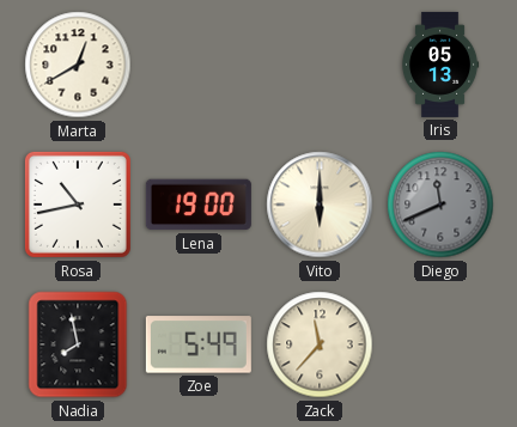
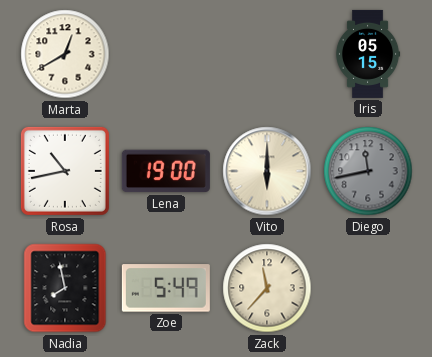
Iris: 05:13 -> 05:15
Diego: 11:41 -> 11:43
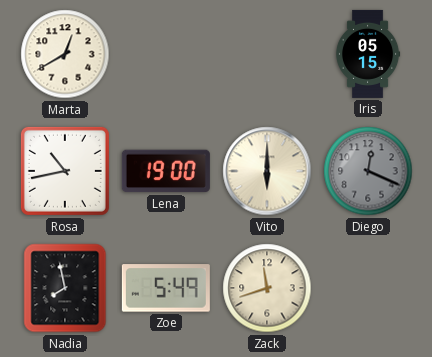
Diego: 11:43 -> 12:19
Zack: 11:37 -> 11:42
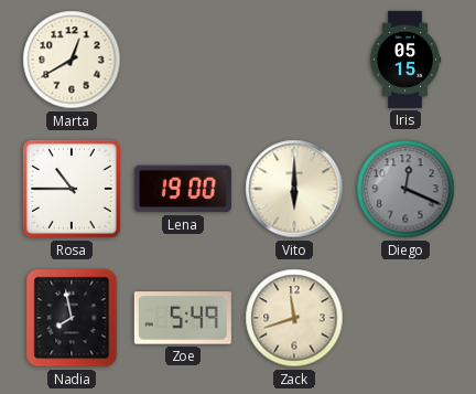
Rosa: 10:43 -> 10:45
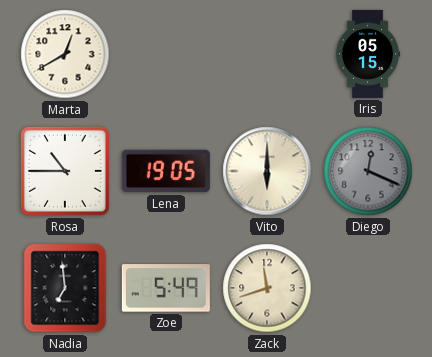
Lena: 19:00 -> 19:05
Nadia: 7:58 -> 6:59
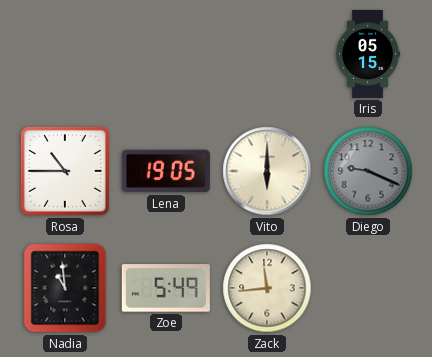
Marta: 12:40 -> none
Diego: 12:19 -> 9:19
Nadia: 6:59 -> 10:59
Zack: 11:42 -> 11:44
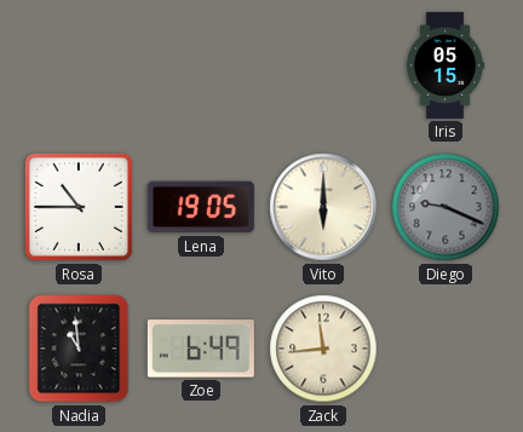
Zoe: 5:49 -> 6:49
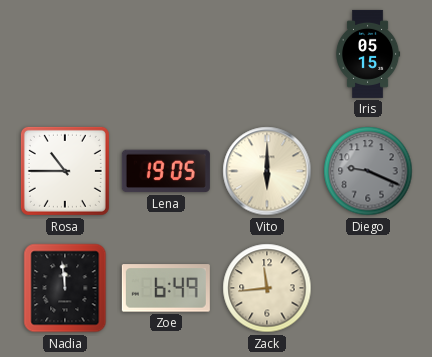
Nadia: 10:59 -> 11:59
